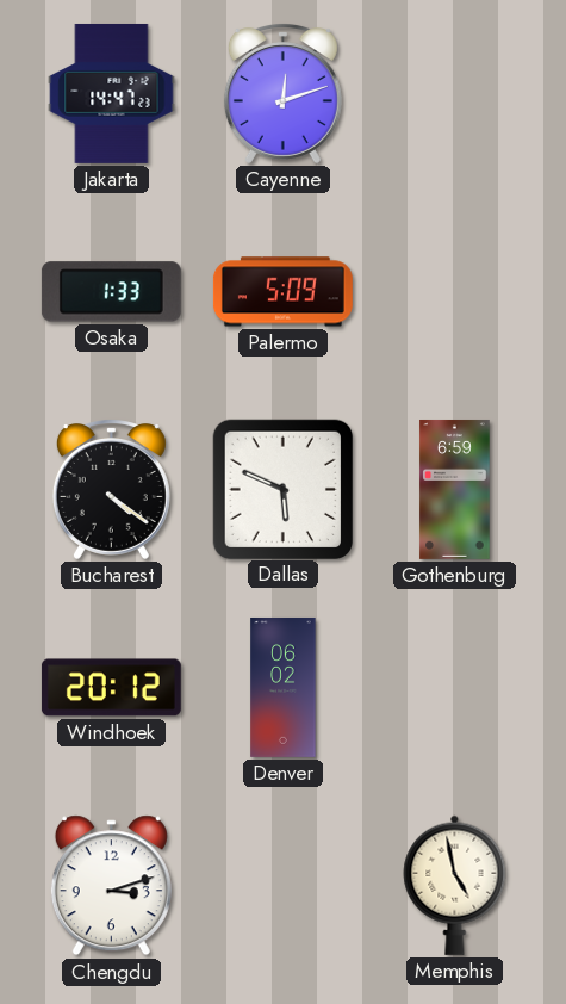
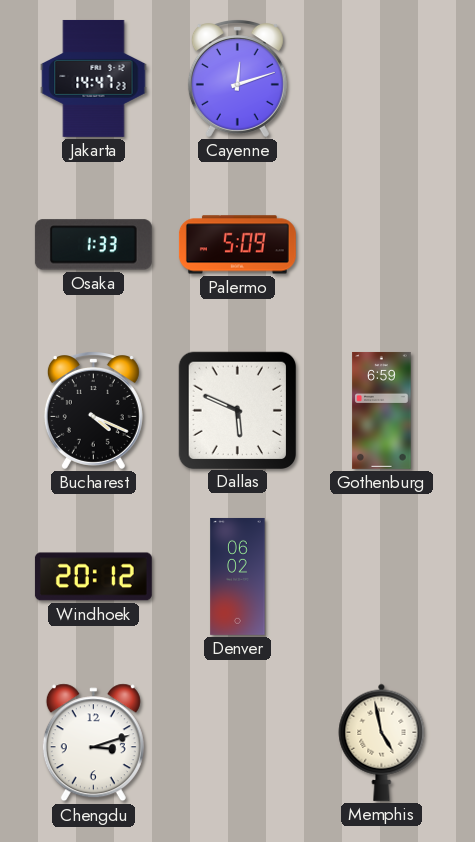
Bucharest: 4:21 -> 4:19
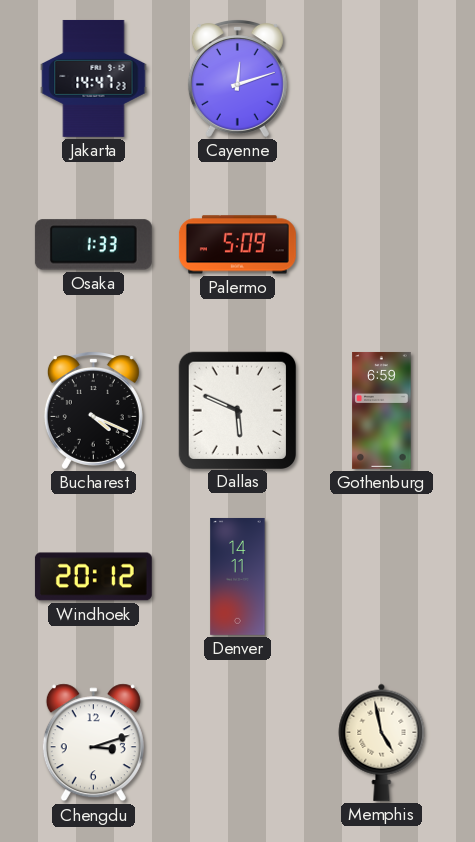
Denver: 06:02 -> 14:11
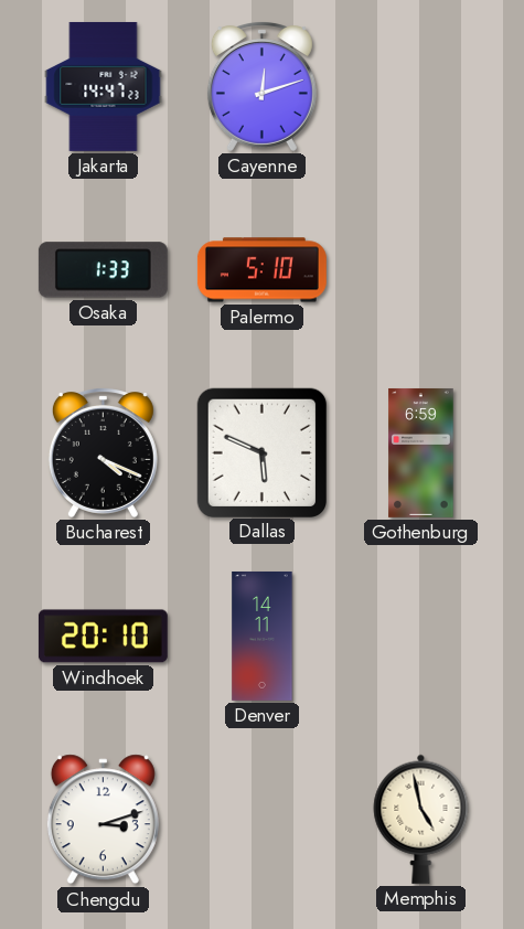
Palermo: 5:09 -> 5:10
Windhoek: 20:12 -> 20:10
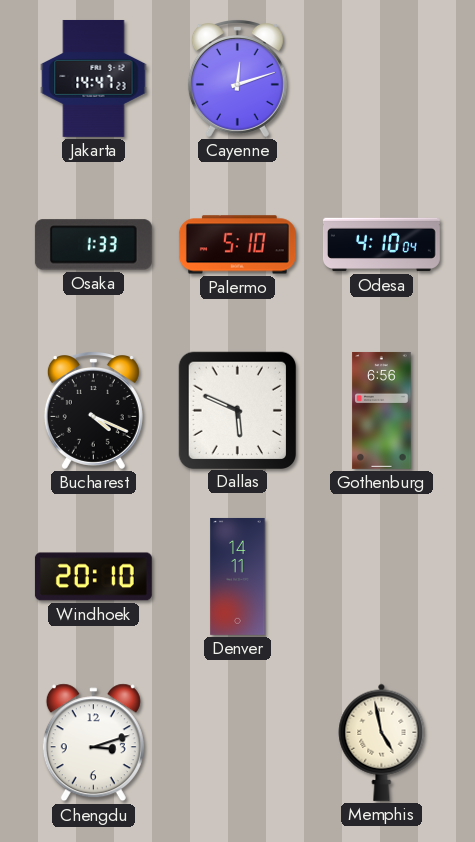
Odesa: none -> 4:10
Gothenburg: 6:59 -> 6:56
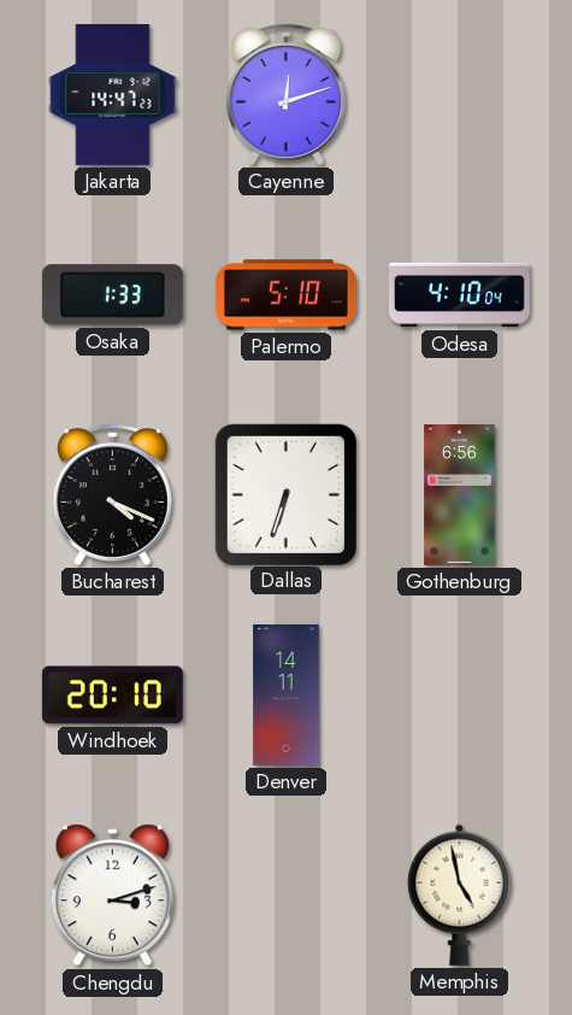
Dallas: 5:49 -> 6:33
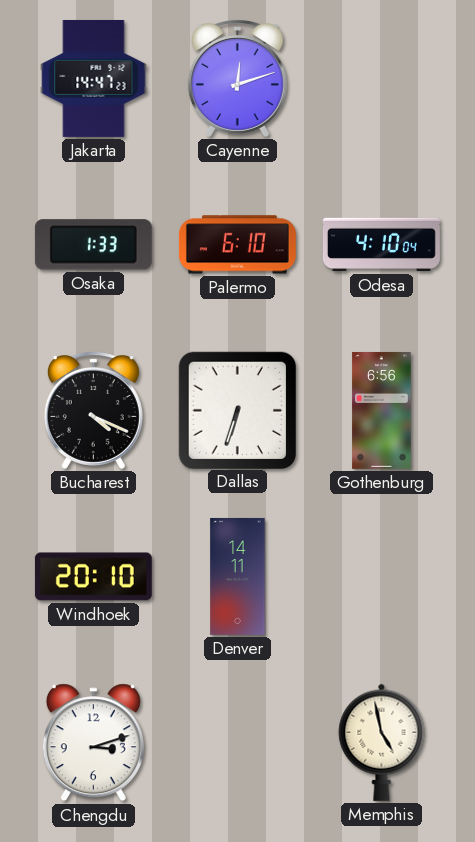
Palermo: 5:10 -> 6:10
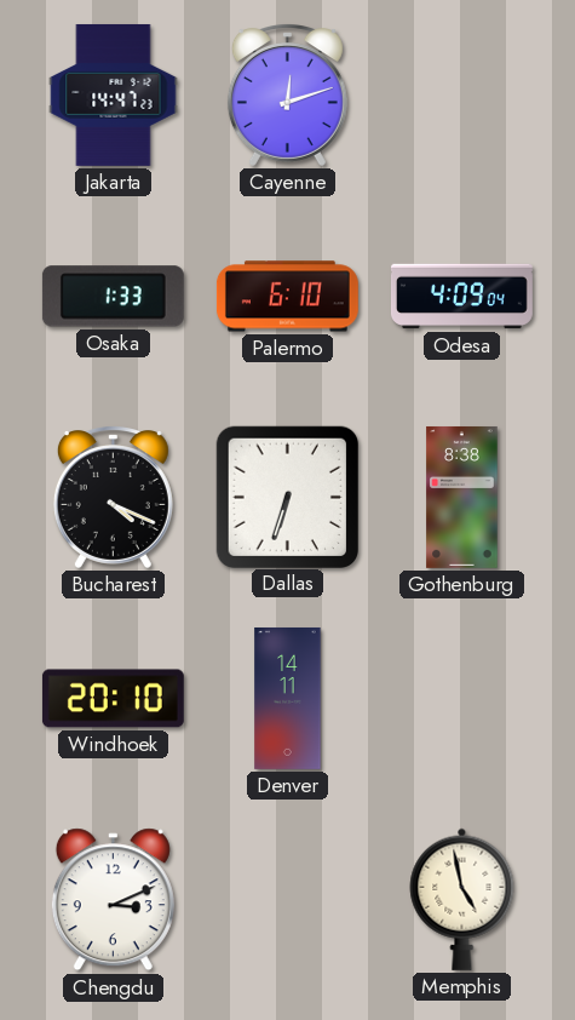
Odesa: 4:10 -> 4:09
Gothenburg: 6:56 -> 8:38
Chengdu: 3:12 -> 3:11
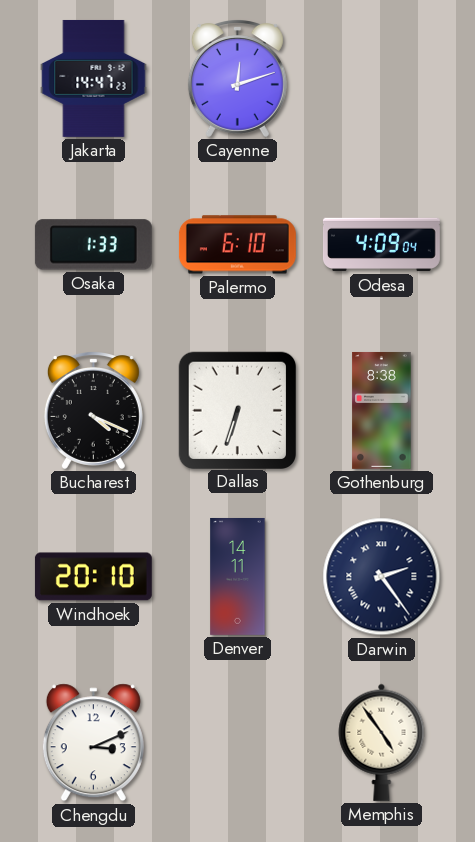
Darwin: none -> 2:24
Memphis: 4:58 -> 4:54
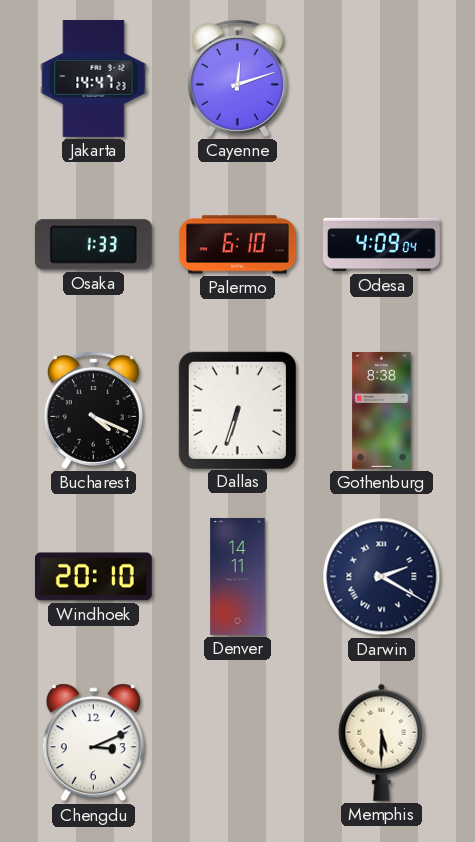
Darwin: 2:24 -> 2:20
Memphis: 4:54 -> 5:30
